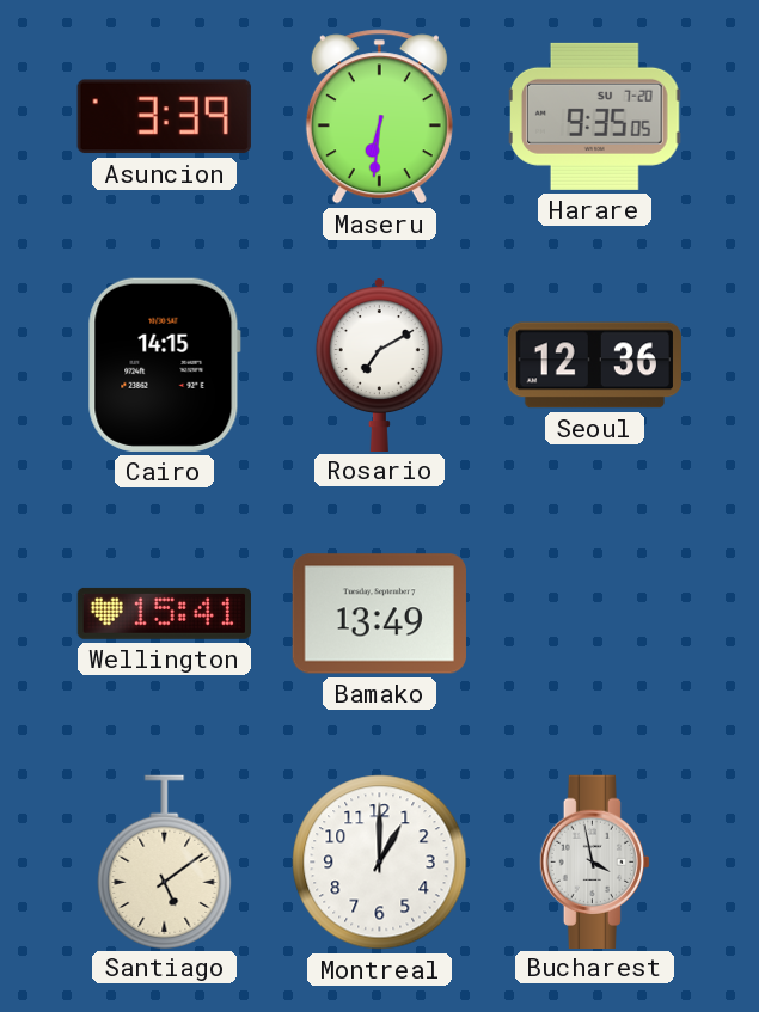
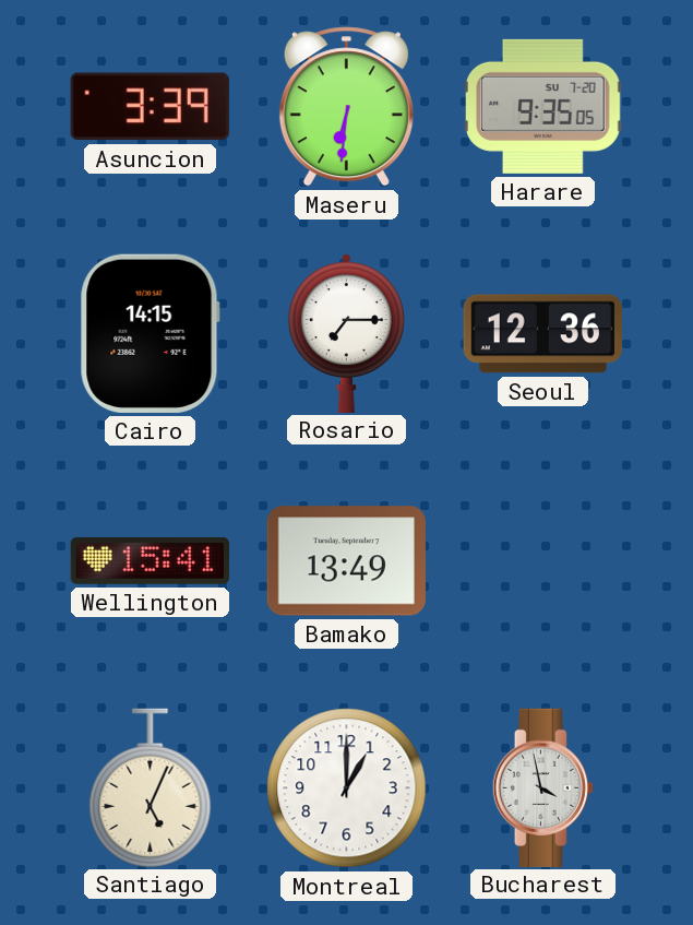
Rosario: 7:10 -> 7:15
Santiago: 5:09 -> 5:04
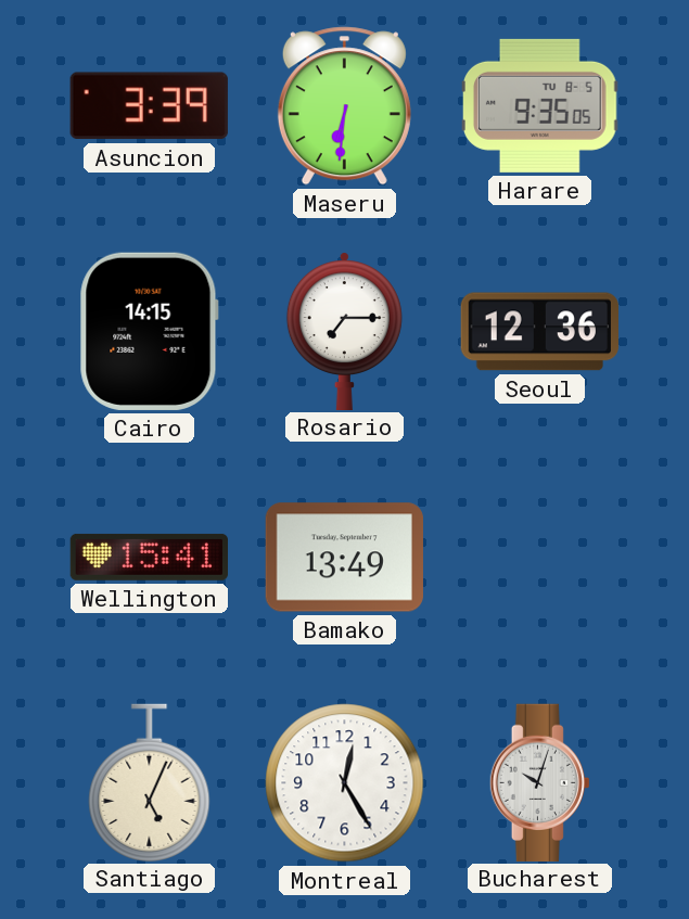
Harare date: SU 7-20 -> TU 8-5
Montreal: 1:00 -> 12:25
Bucharest: 3:58 -> 10:03
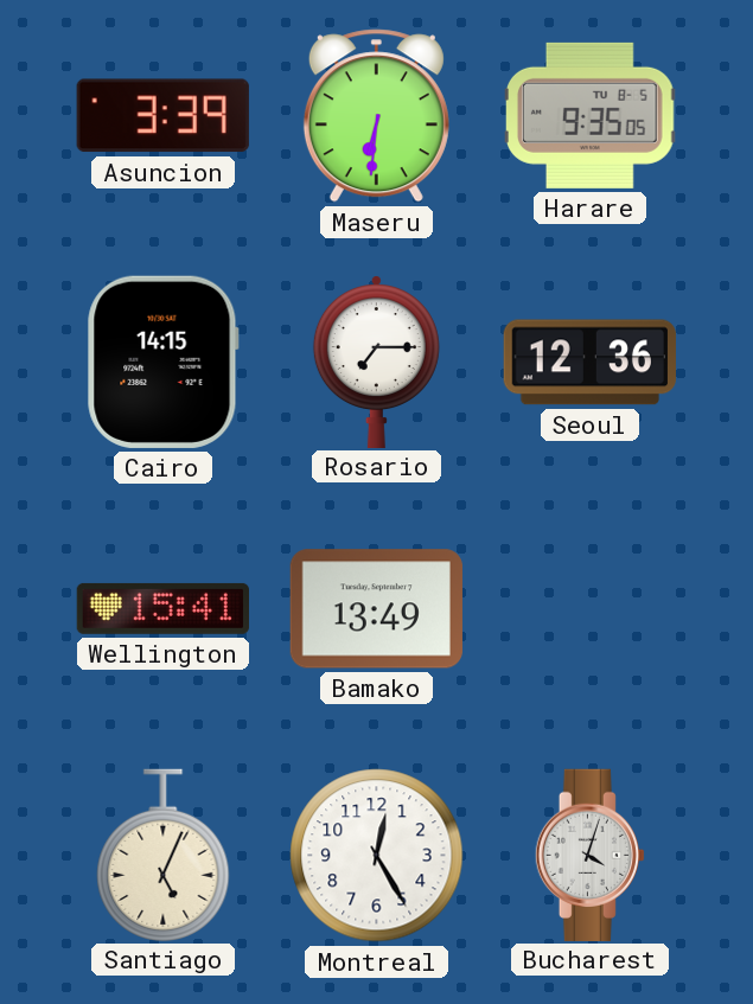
Bucharest: 10:03 -> 4:03
